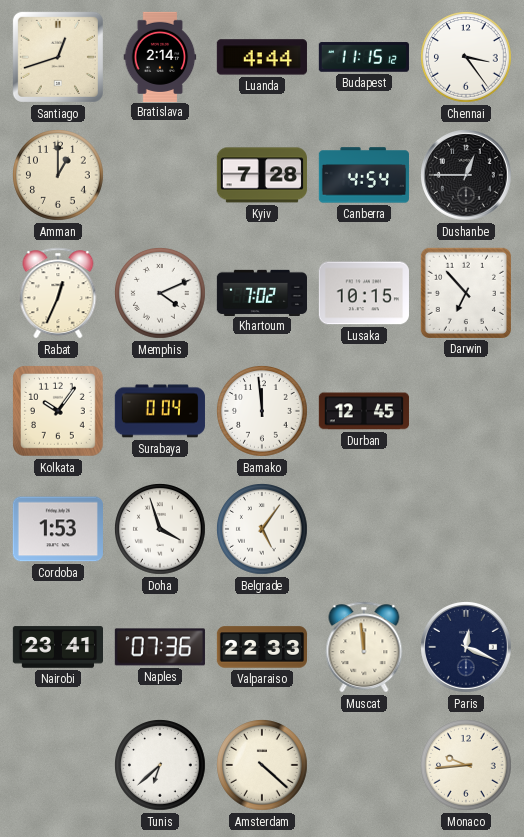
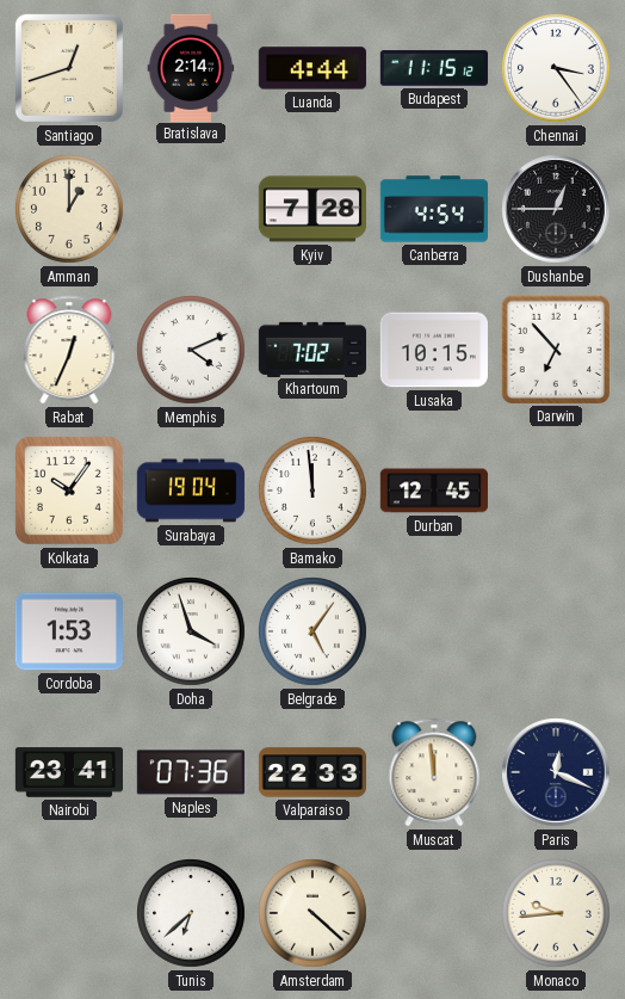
Surabaya: 0:04 -> 19:04
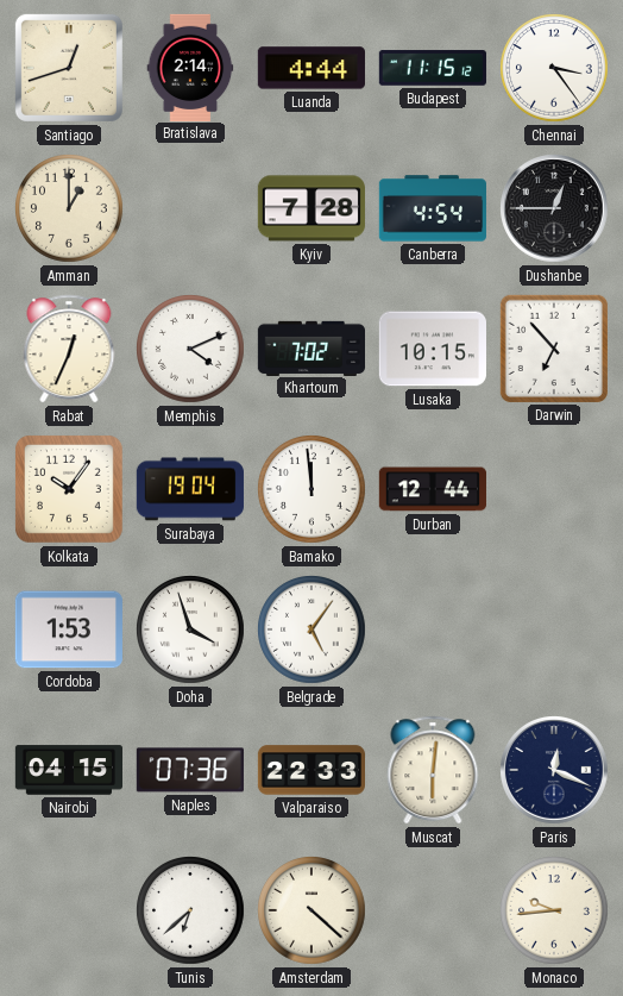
Durban: 12:45 -> 12:44
Nairobi: 23:41 -> 04:15
Muscat: 11:59 -> 6:01
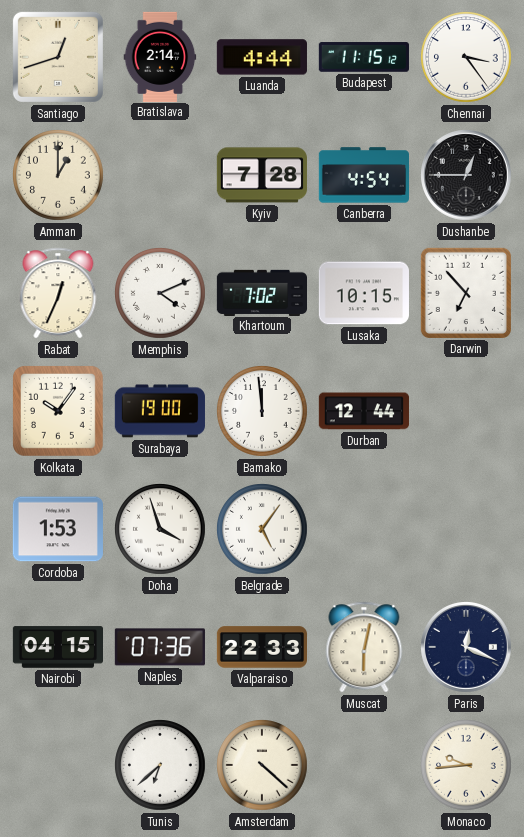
Surabaya: 19:04 -> 19:00
Muscat: 6:01 -> 6:02
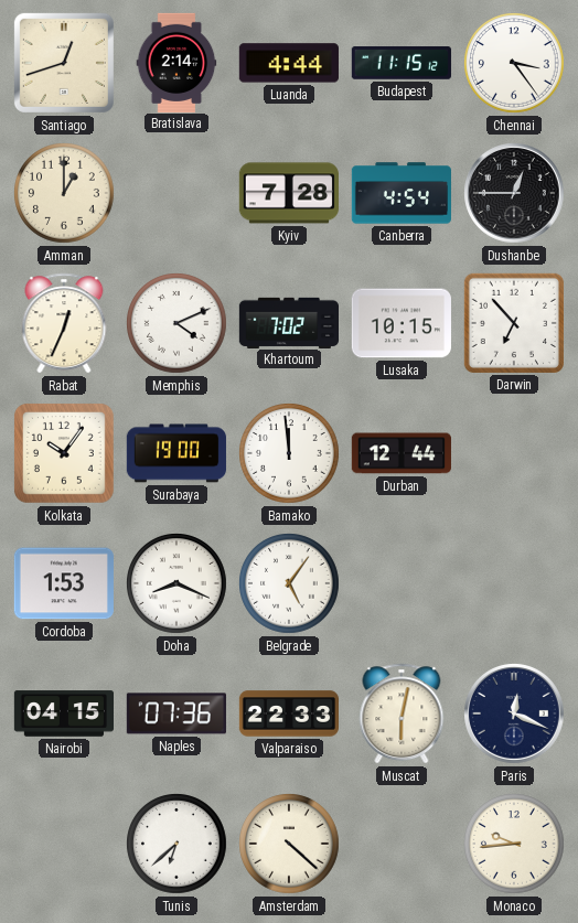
Doha: 3:57 -> 8:19
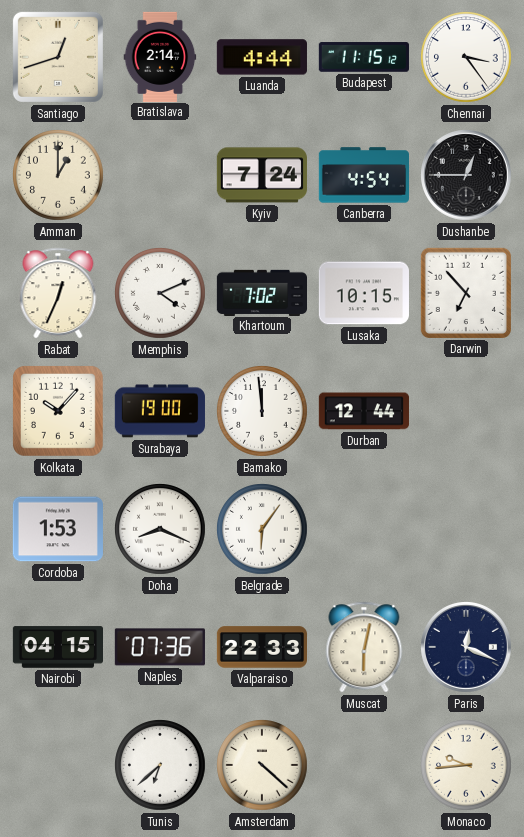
Kyiv: 7:28 -> 7:24
Kolkata: 10:06 -> 10:07
Belgrade: 5:06 -> 6:06
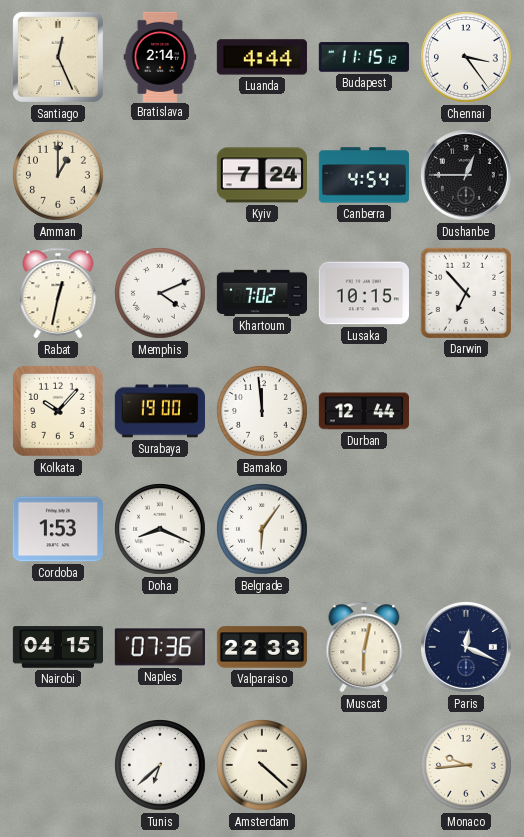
Santiago: 12:42 -> 12:26
Rabat: 12:34 -> 12:32
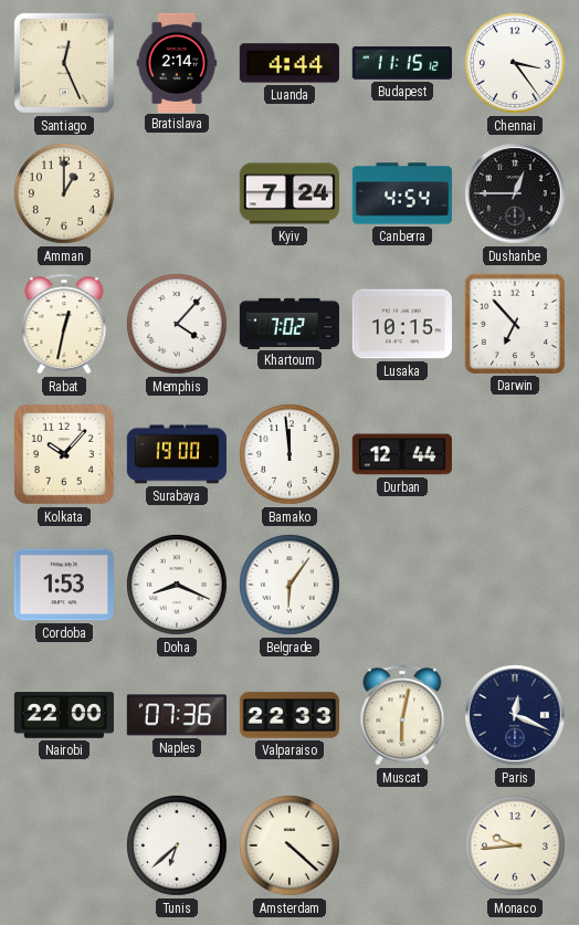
Memphis: 4:11 -> 4:07
Nairobi: 04:15 -> 22:00
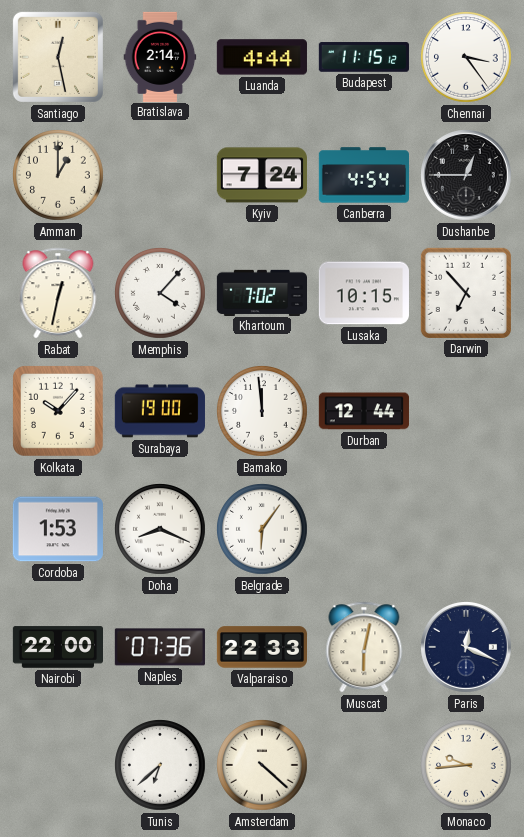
Santiago: 12:26 -> 12:28
